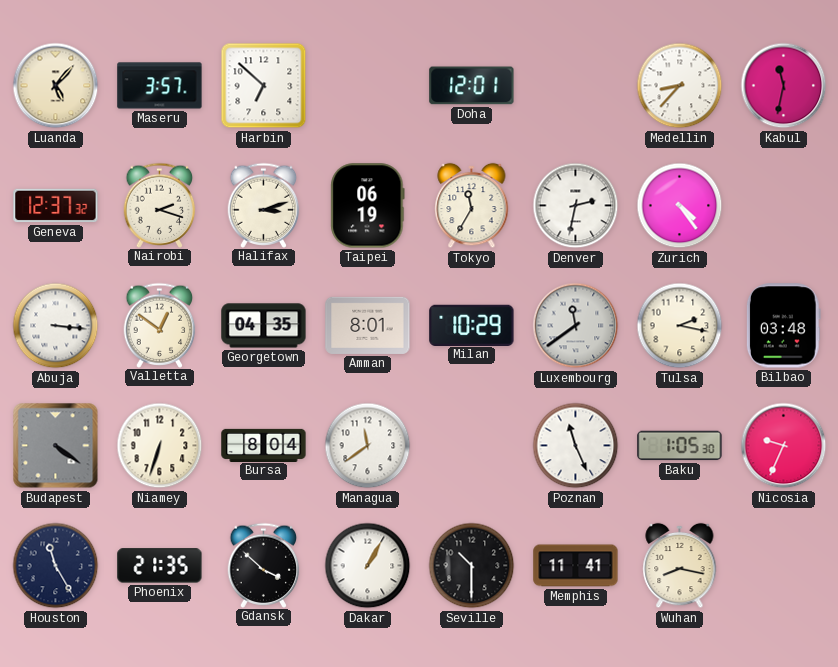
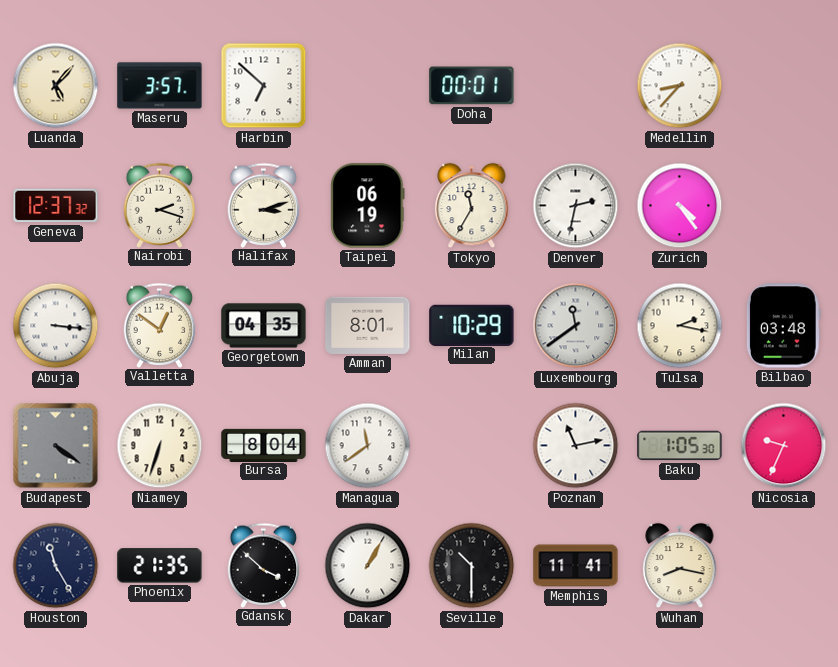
Doha: 12:01 -> 00:01
Kabul: 11:32 -> none
Poznan: 11:26 -> 11:13
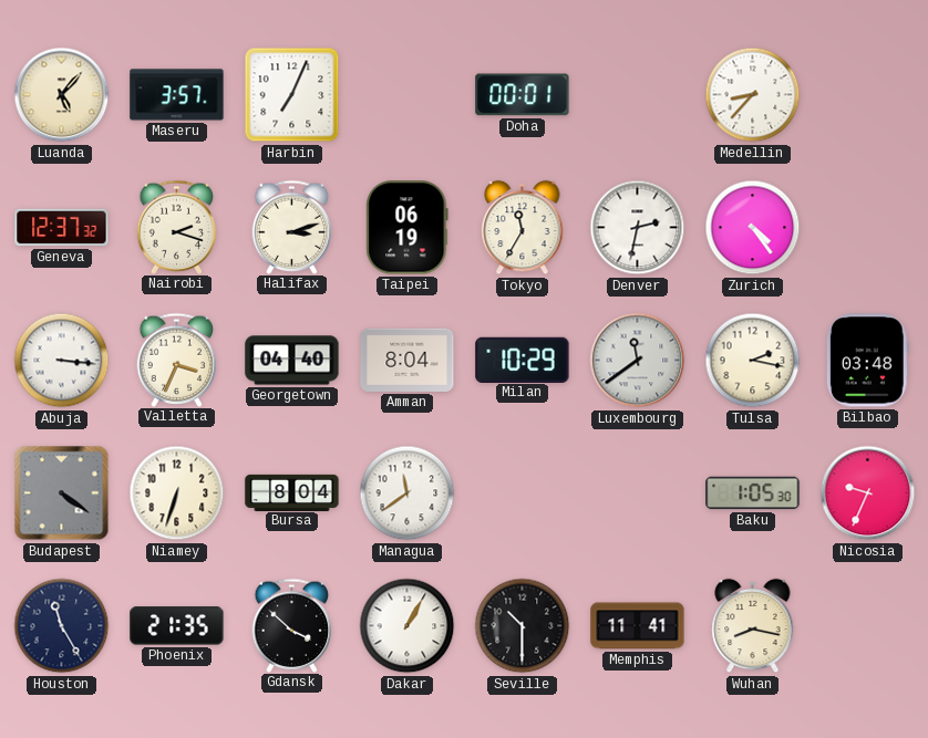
Harbin: 6:52 -> 7:04
Valletta: 12:51 -> 3:34
Georgetown: 04:35 -> 04:40
Amman: 8:01 -> 8:04
Poznan: 11:13 -> none
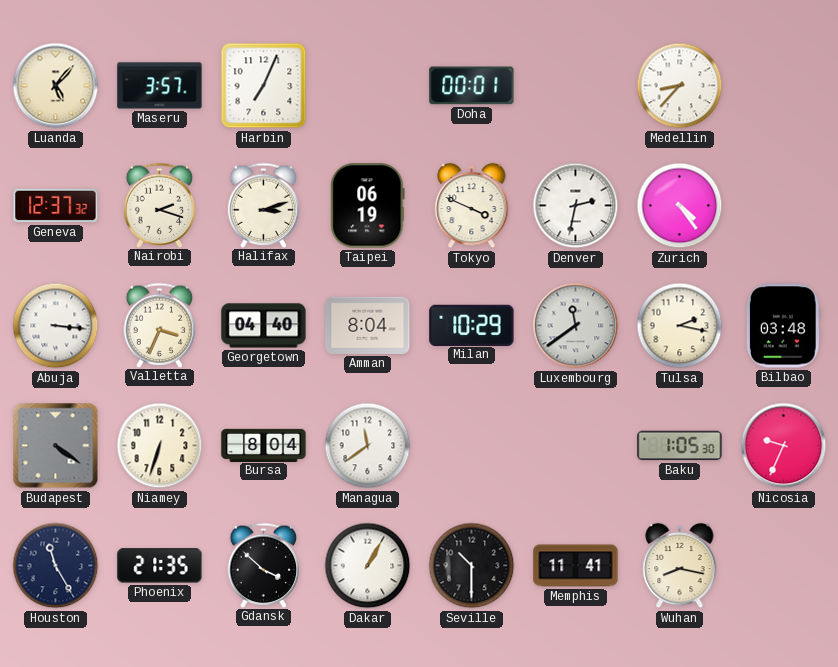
Tokyo: 11:35 -> 3:49
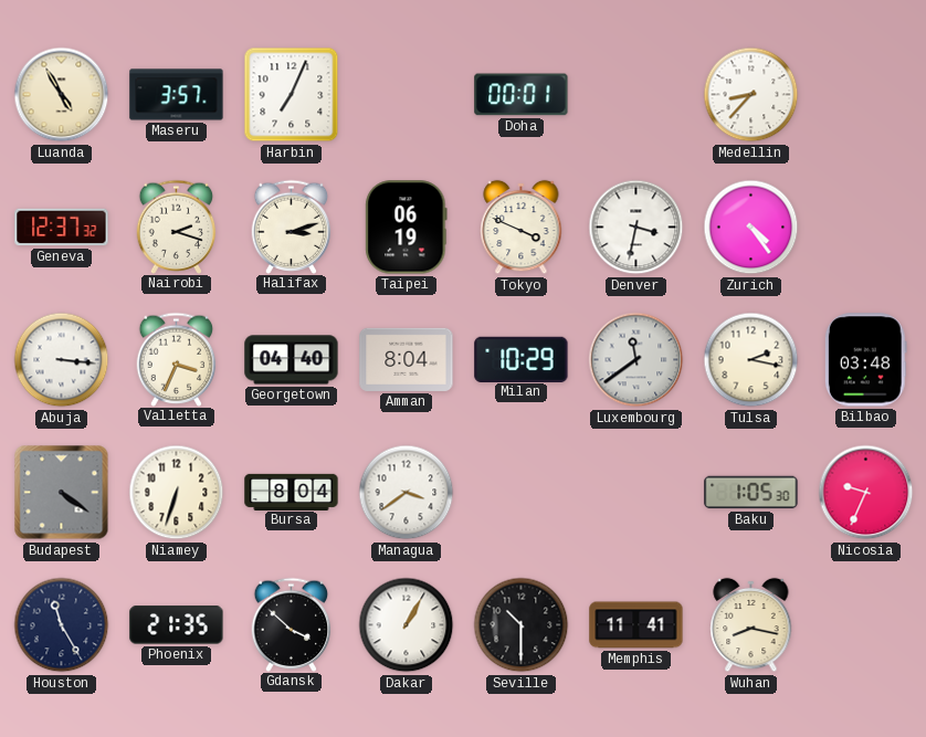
Luanda: 5:07 -> 4:55
Denver: 2:32 -> 3:32
Managua: 11:39 -> 3:39
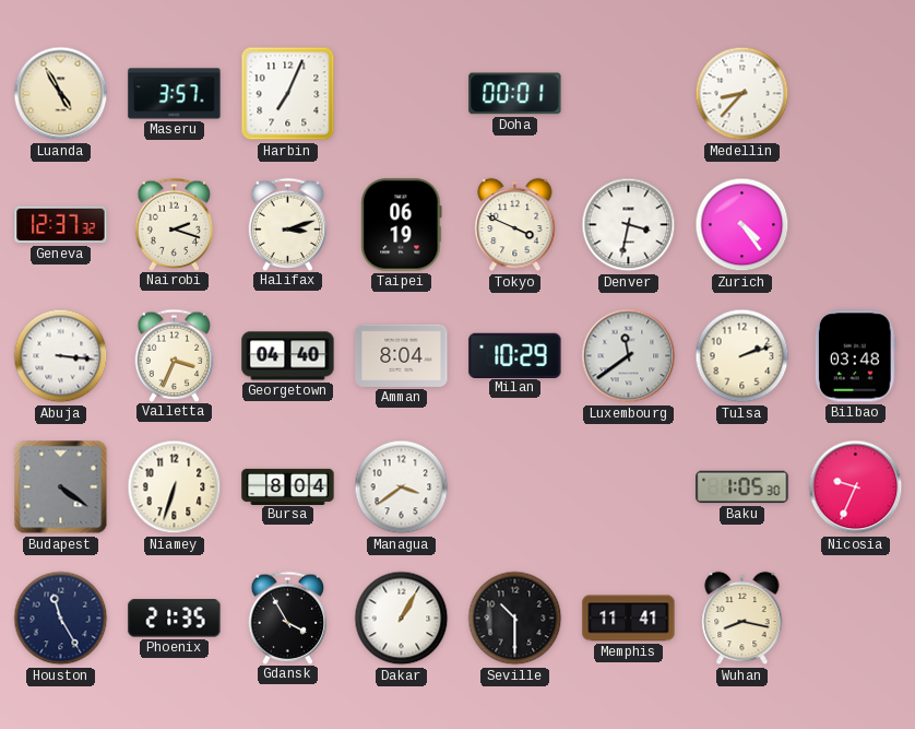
Tulsa: 2:17 -> 2:12
Gdansk: 3:52 -> 3:55
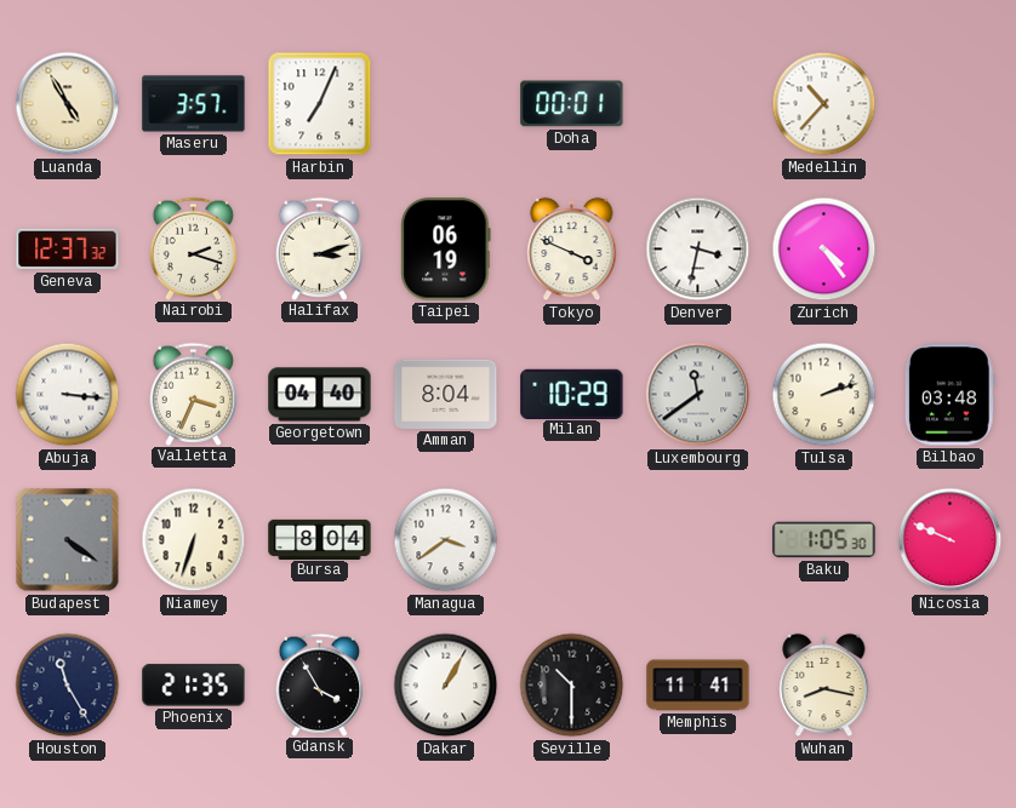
Medellin: 8:37 -> 10:37
Nicosia: 9:34 -> 9:49
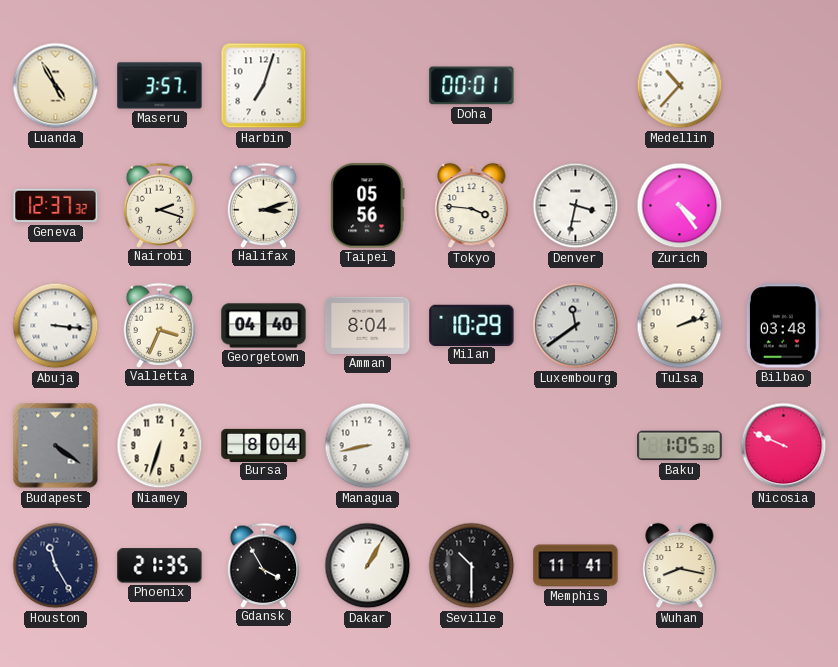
Harbin: 7:04 -> 7:03
Taipei: 06:19 -> 05:56
Tokyo: 3:49 -> 3:46
Managua: 3:39 -> 8:43
